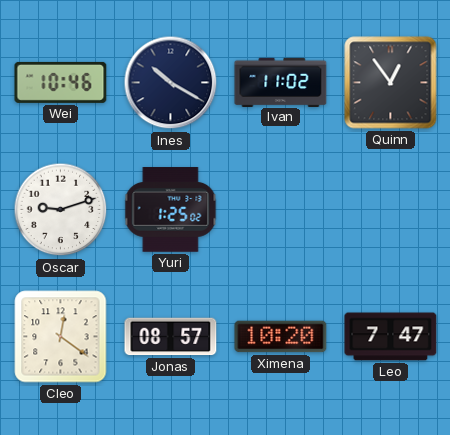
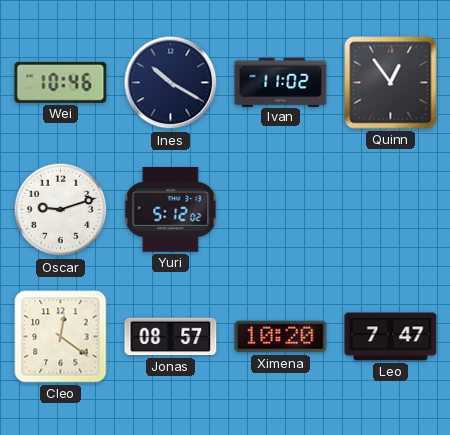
Yuri: 1:25 -> 5:12
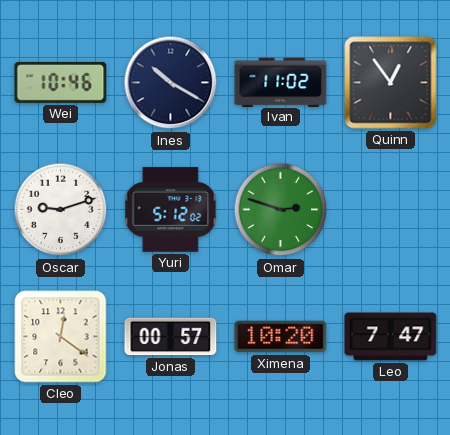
Omar: none -> 2:48
Jonas: 08:57 -> 00:57
